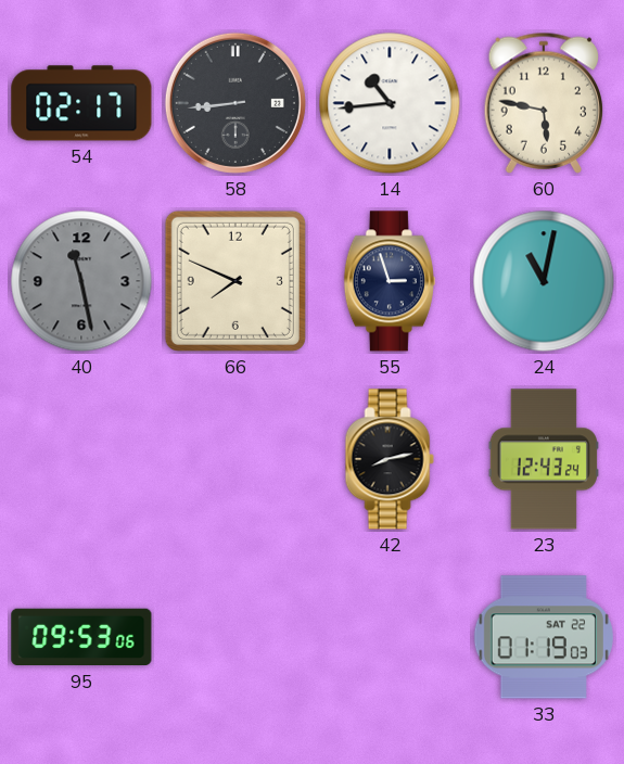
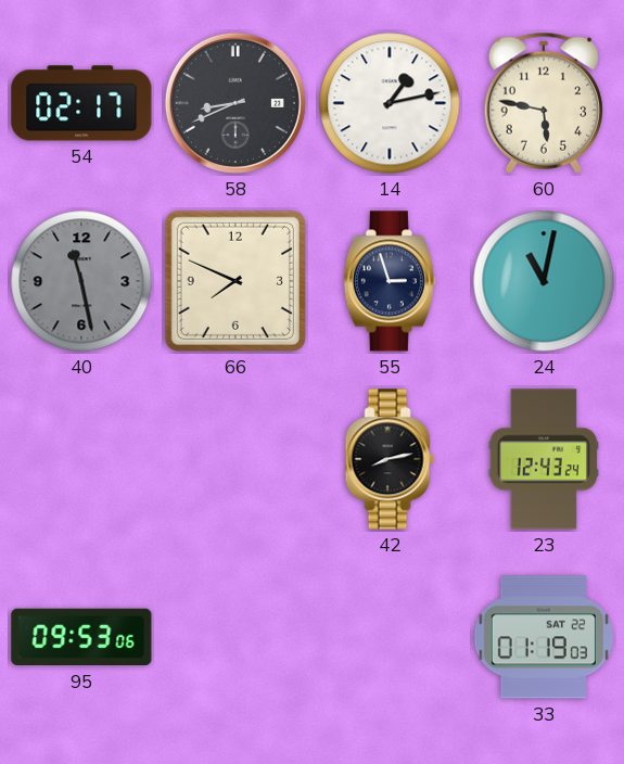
58: 8:44 -> 8:41
14: 10:44 -> 1:13
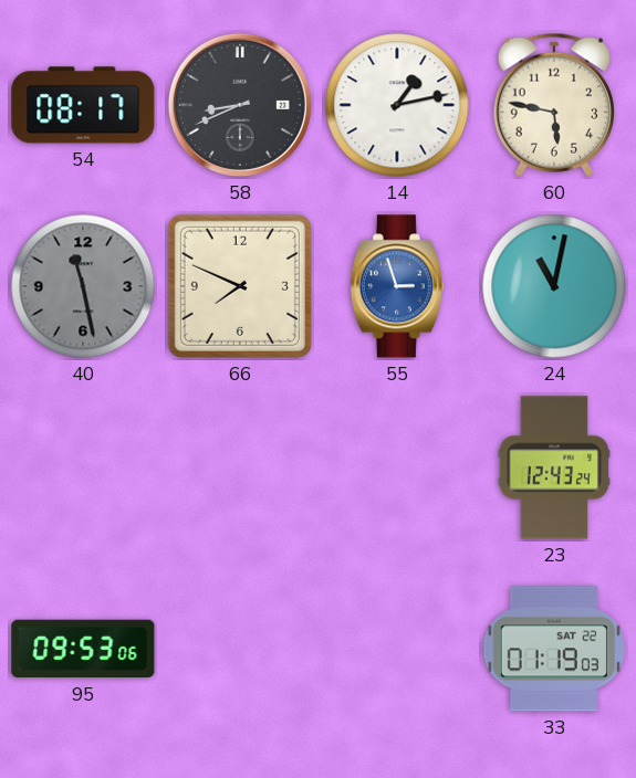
54: 02:17 -> 08:17
55 dial: navy -> blue
42: 8:13 -> none
